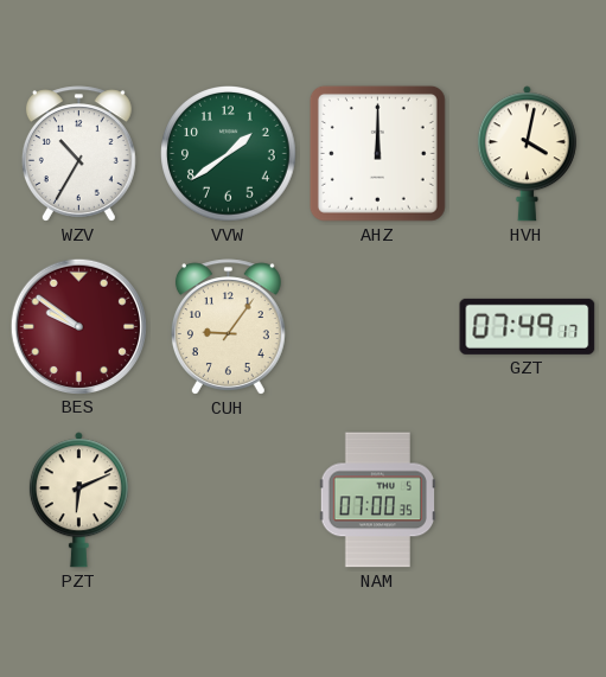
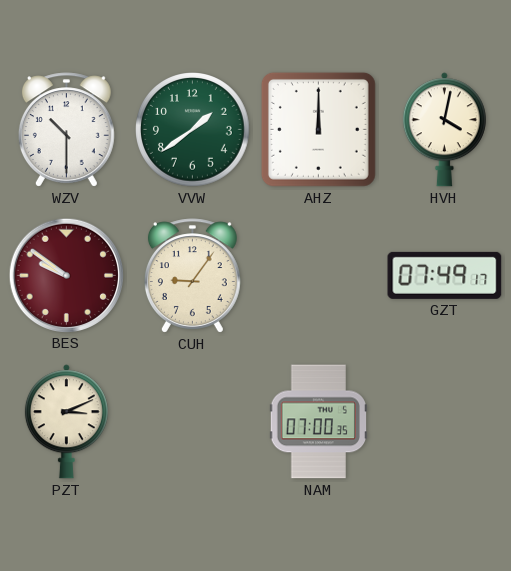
WZV: 10:35 -> 10:30
PZT: 6:11 -> 3:11
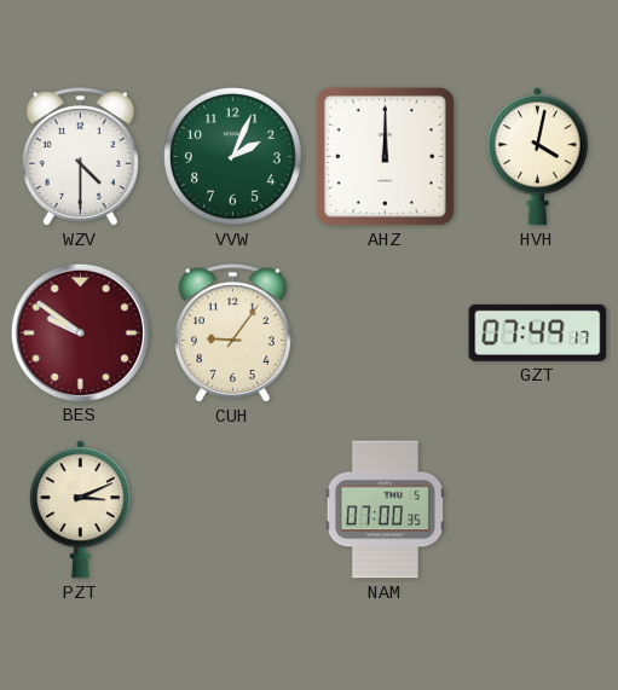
WZV: 10:30 -> 4:30
VVW: 1:39 -> 2:04
